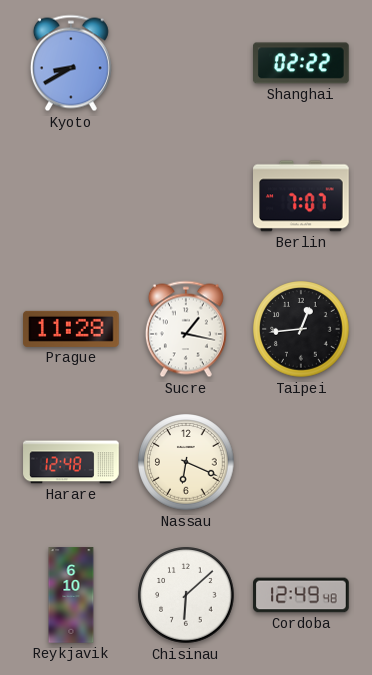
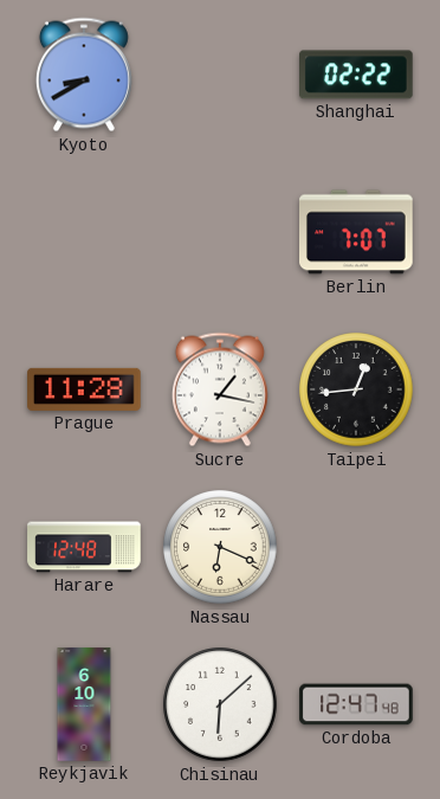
Cordoba: 12:49 -> 12:47
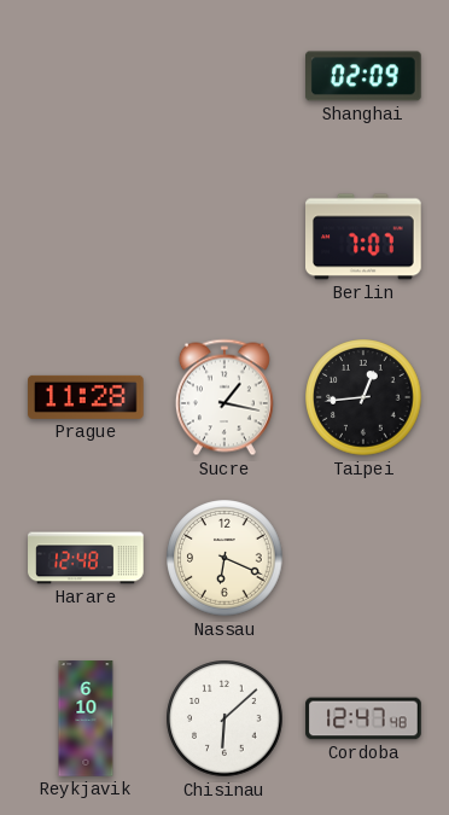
Kyoto: 8:40 -> none
Shanghai: 02:22 -> 02:09
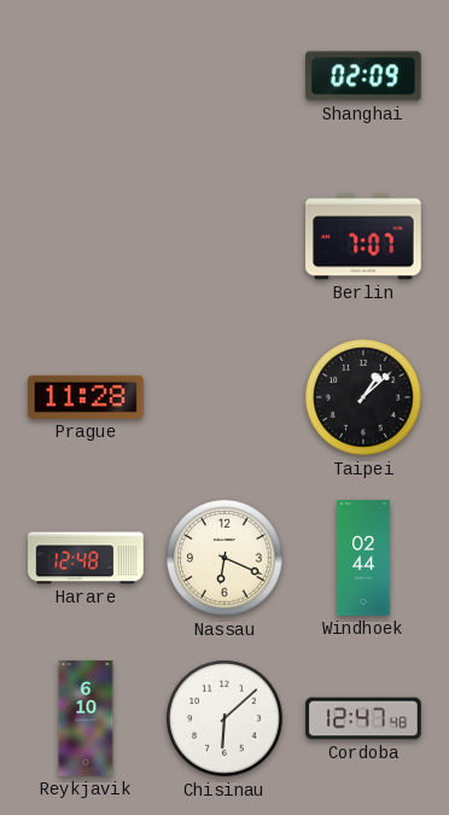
Sucre: 1:17 -> none
Taipei: 12:44 -> 1:08
Windhoek: none -> 02:44
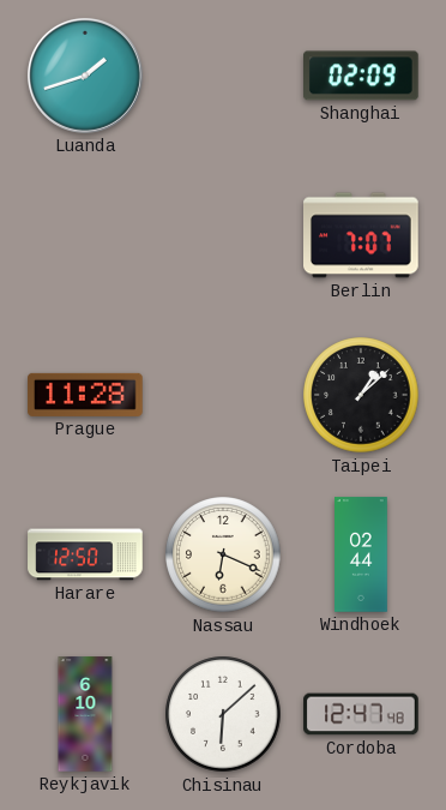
Luanda: none -> 1:42
Harare: 12:48 -> 12:50
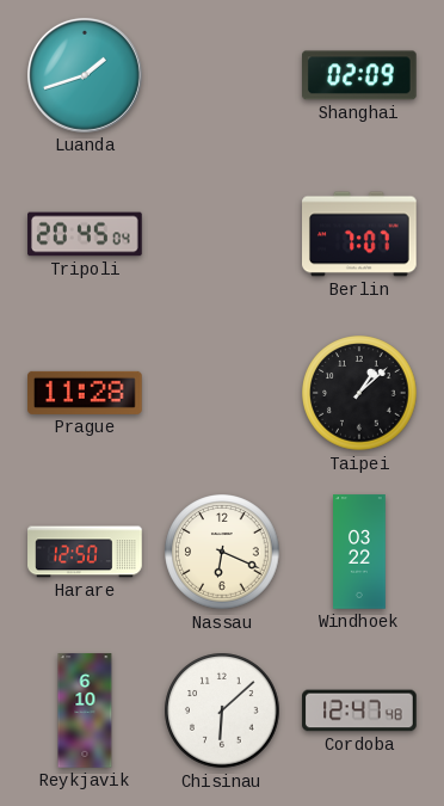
Tripoli: none -> 20:45
Windhoek: 02:44 -> 03:22
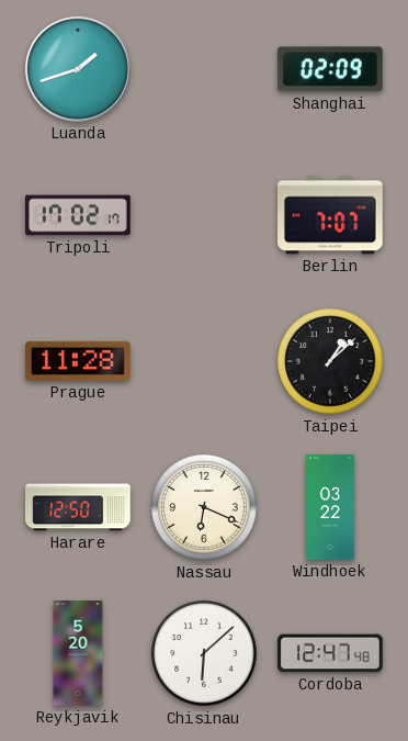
Tripoli: 20:45 -> 17:02
Reykjavik: 6:10 -> 5:20
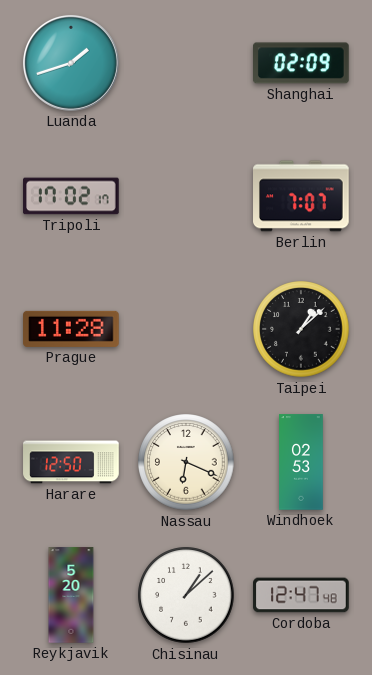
Windhoek: 03:22 -> 02:53
Chisinau: 6:08 -> 1:08
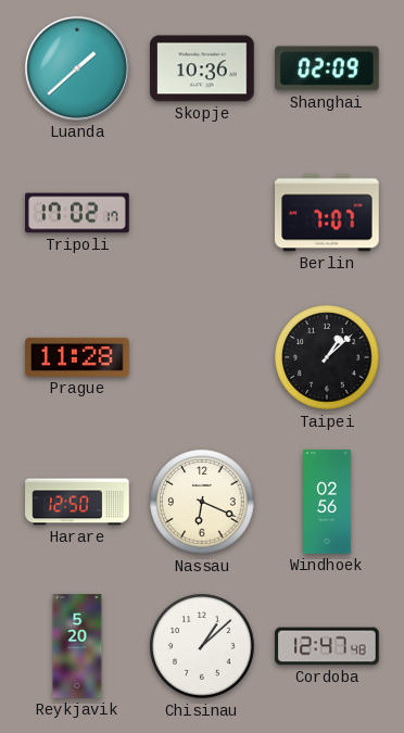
Luanda: 1:42 -> 1:38
Skopje: none -> 10:36
Windhoek: 02:53 -> 02:56
